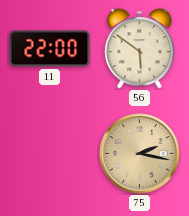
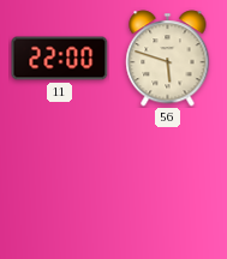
56: 5:51 -> 5:48
75: 2:17 -> none
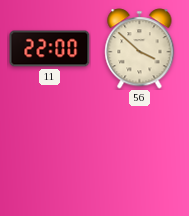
56: 5:48 -> 3:52
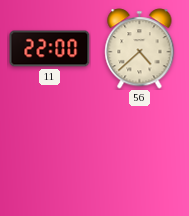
56: 3:52 -> 4:38
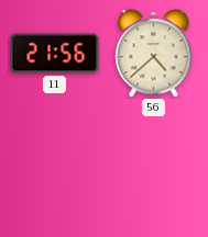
11: 22:00 -> 21:56
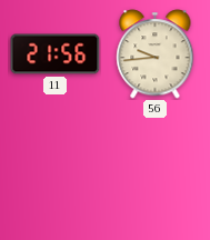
56: 4:38 -> 9:44
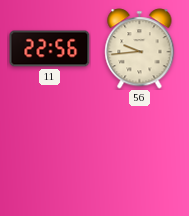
11: 21:56 -> 22:56
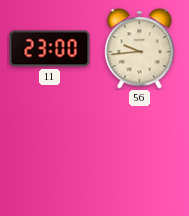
11: 22:56 -> 23:00
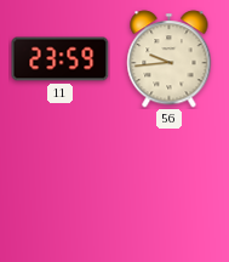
11: 23:00 -> 23:59
